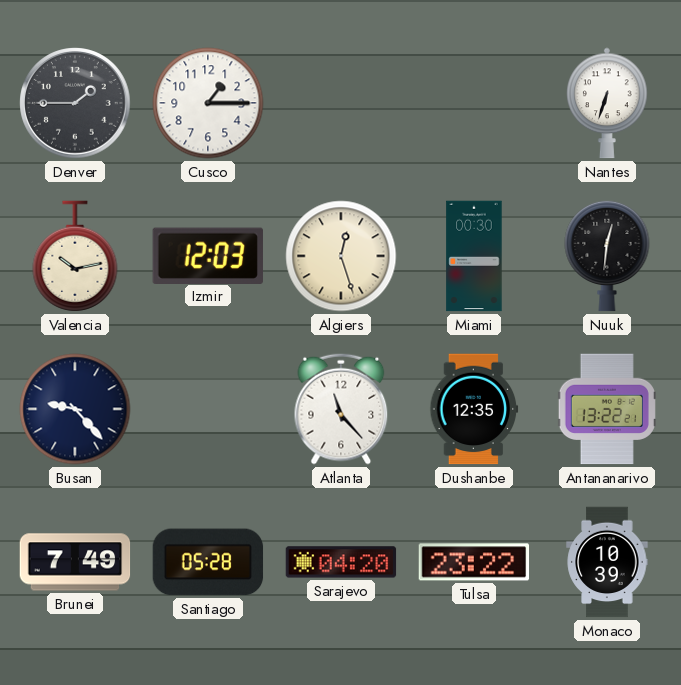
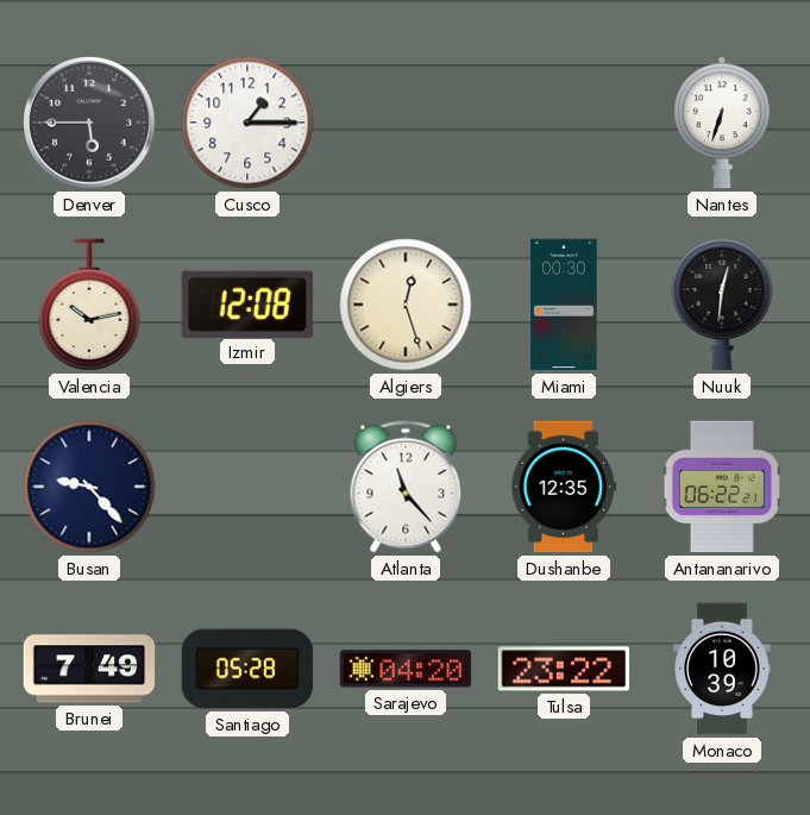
Denver: 1:45 -> 5:45
Izmir: 12:03 -> 12:08
Antananarivo: 13:22 -> 06:22
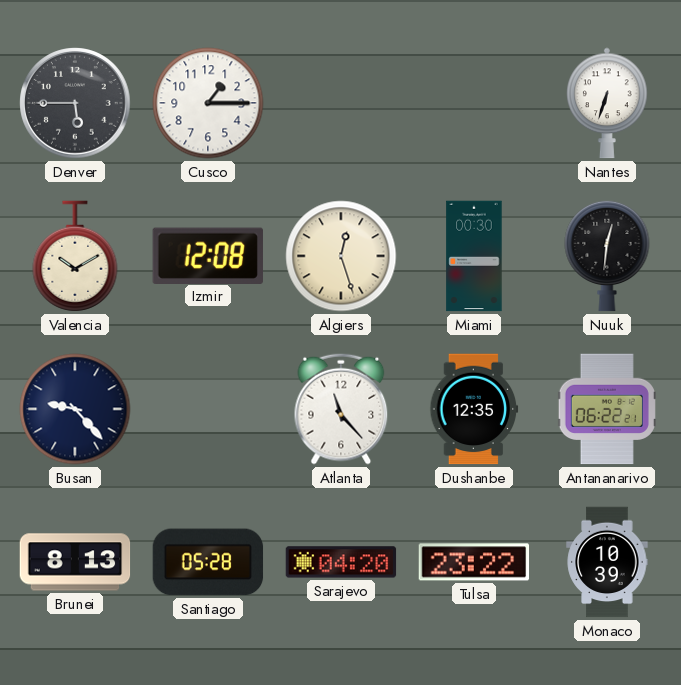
Valencia: 10:13 -> 10:10
Brunei: 7:49 -> 8:13
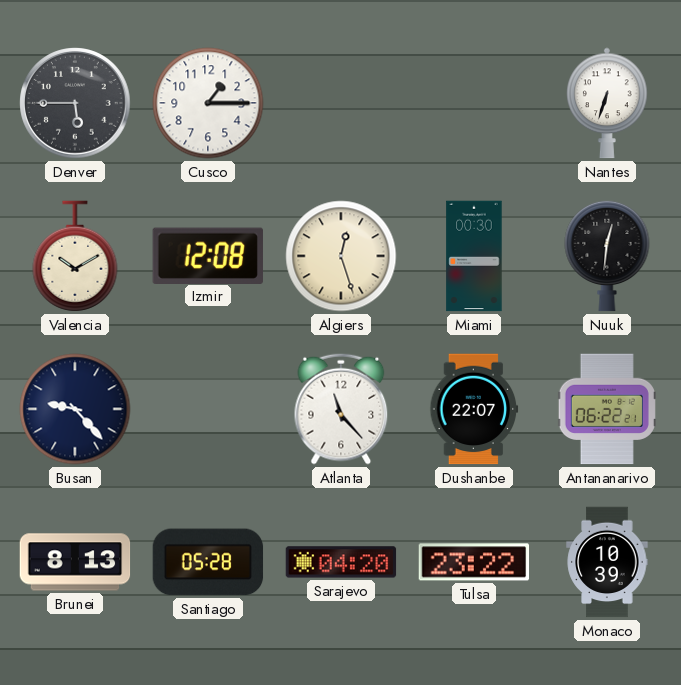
Dushanbe: 12:35 -> 22:07
